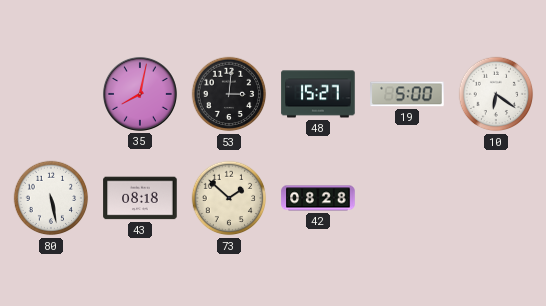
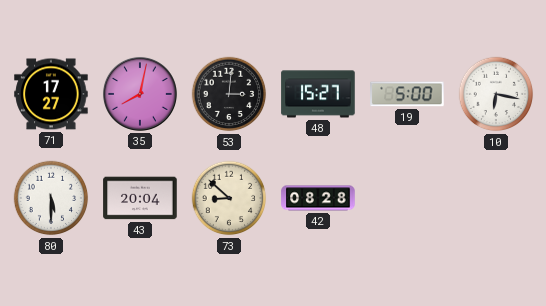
71: none -> 17:27
10: 6:21 -> 6:17
80: 5:28 -> 5:30
43: 08:18 -> 20:04
73: 1:52 -> 8:52
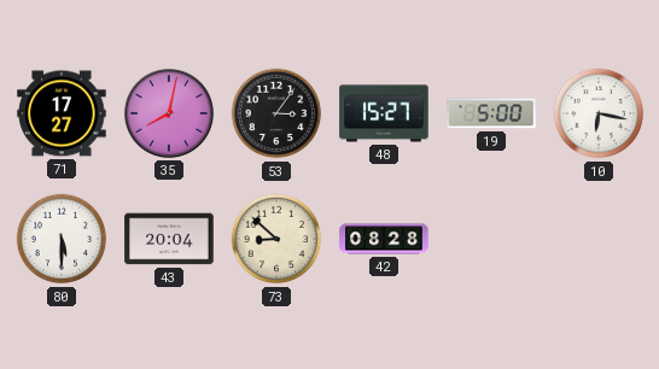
53: 3:01 -> 3:06
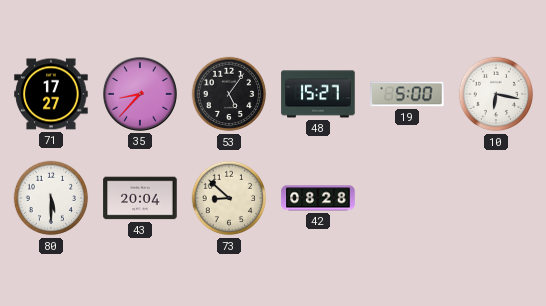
35: 8:02 -> 8:37
53: 3:06 -> 5:06
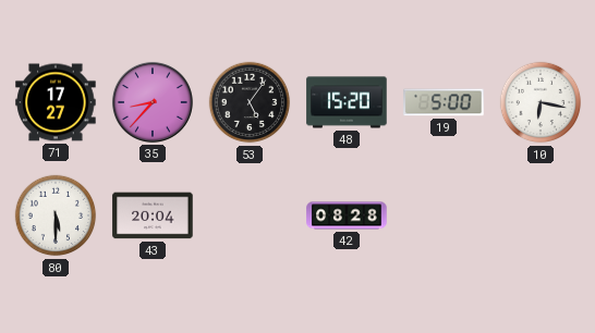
48: 15:27 -> 15:20
73: 8:52 -> none
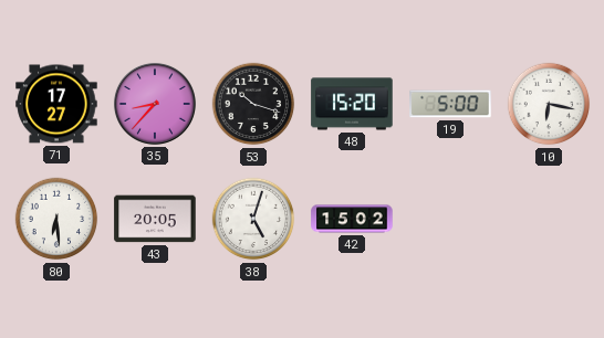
53: 5:06 -> 10:18
80: 5:30 -> 6:29
43: 20:04 -> 20:05
38: none -> 5:03
42: 08:28 -> 15:02
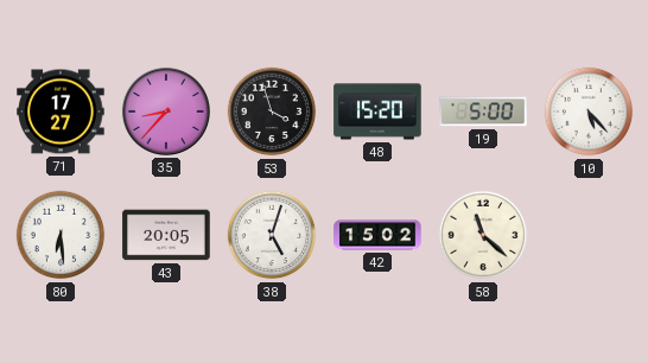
53: 10:18 -> 3:57
10: 6:17 -> 5:23
58: none -> 11:22
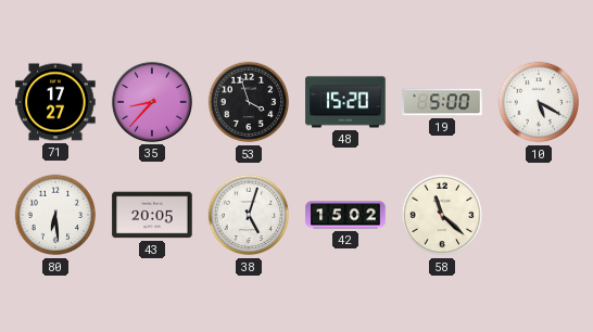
10: 5:23 -> 5:20
